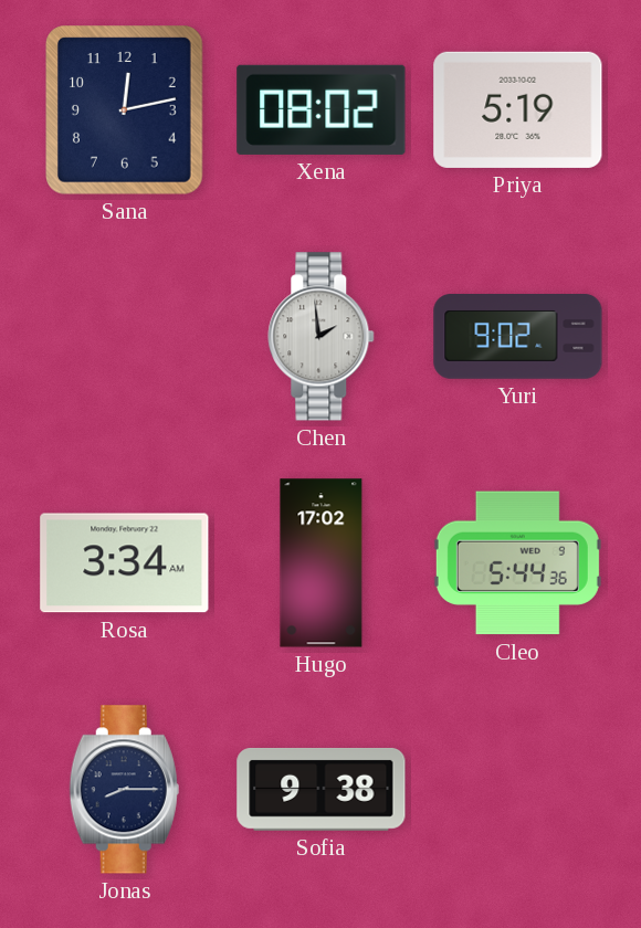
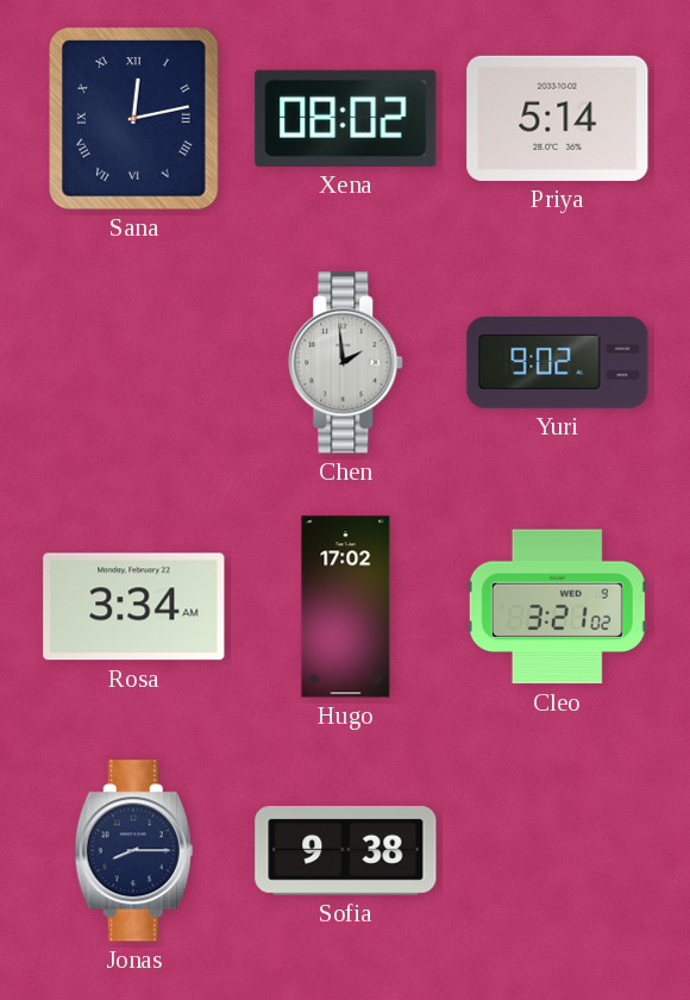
Sana numerals: Arabic -> Roman
Priya: 5:19 -> 5:14
Cleo: 5:44 -> 3:21
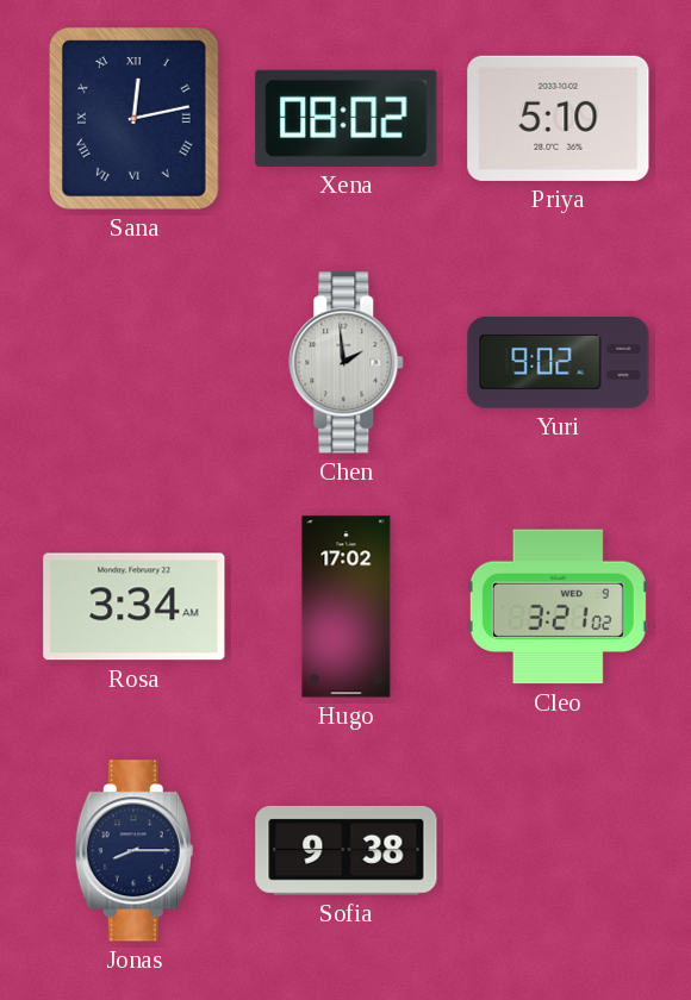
Priya: 5:14 -> 5:10
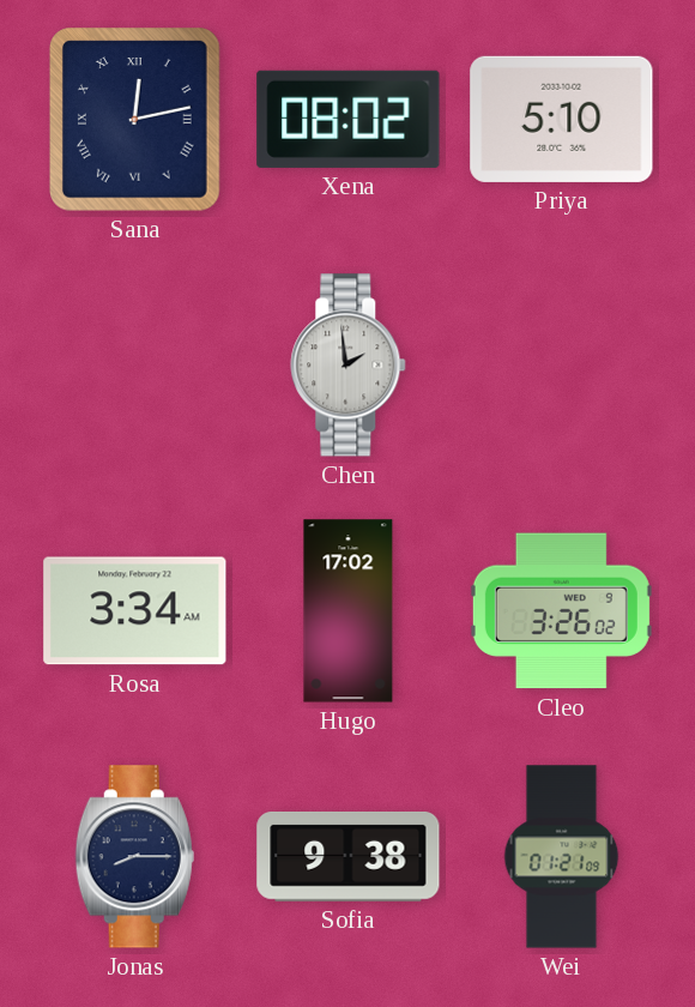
Yuri: 9:02 -> none
Cleo: 3:21 -> 3:26
Wei: none -> 01:21
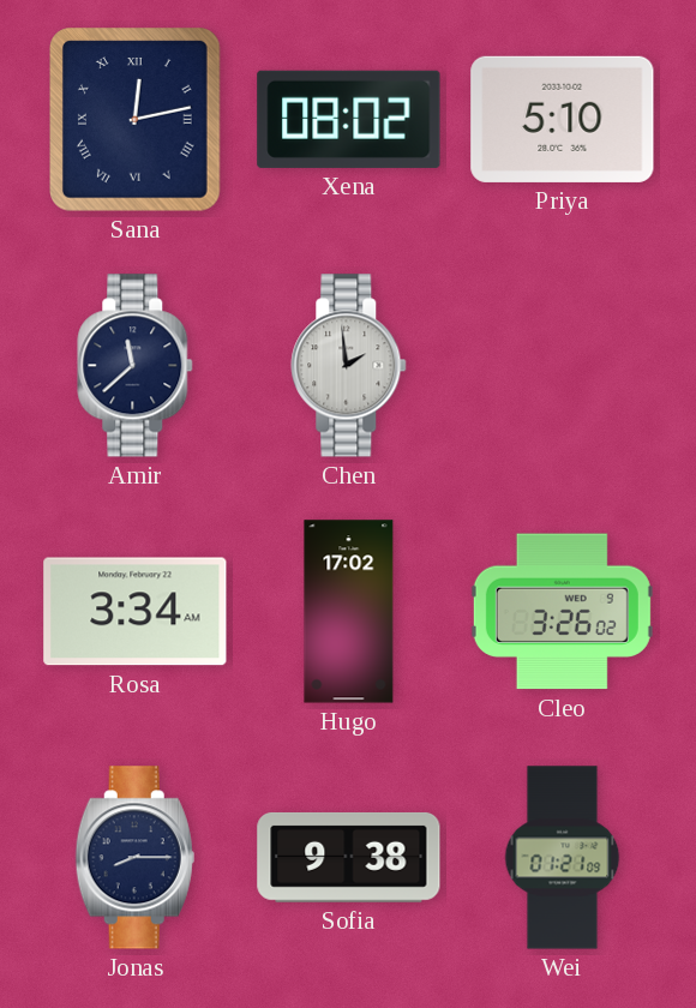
Amir: none -> 11:38
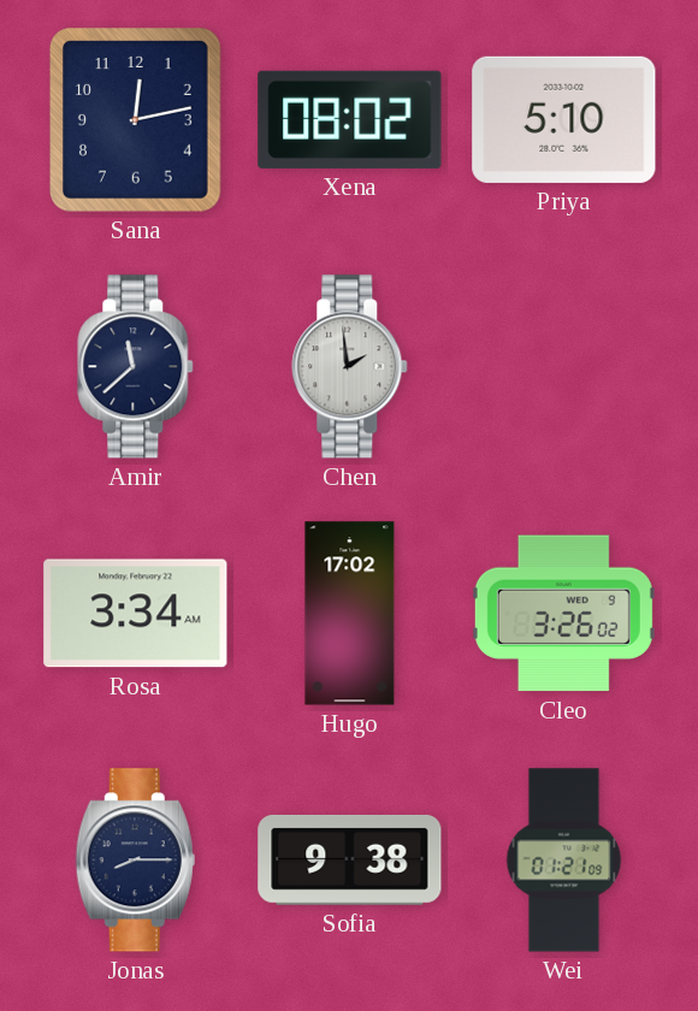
Sana numerals: Roman -> Arabic
